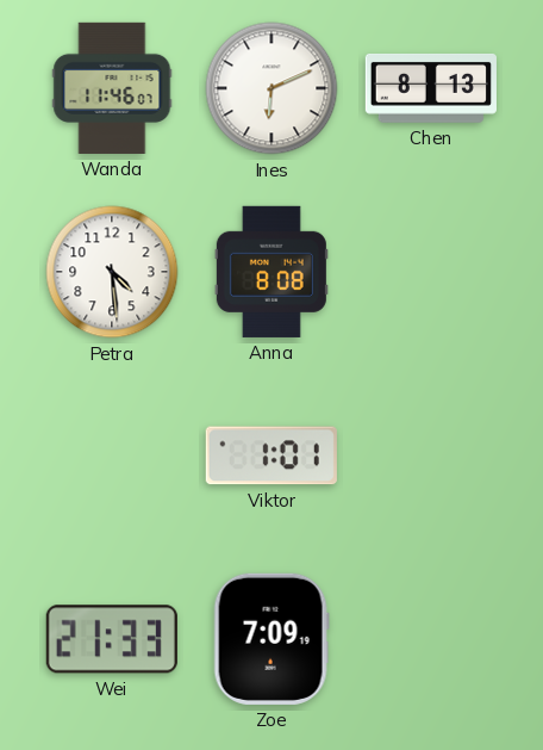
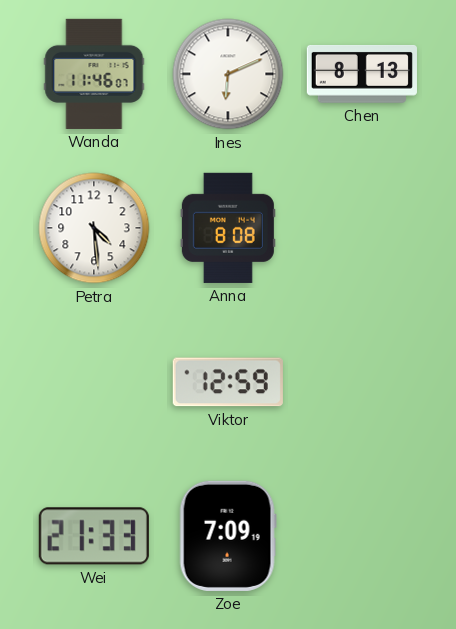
Viktor: 1:01 -> 12:59
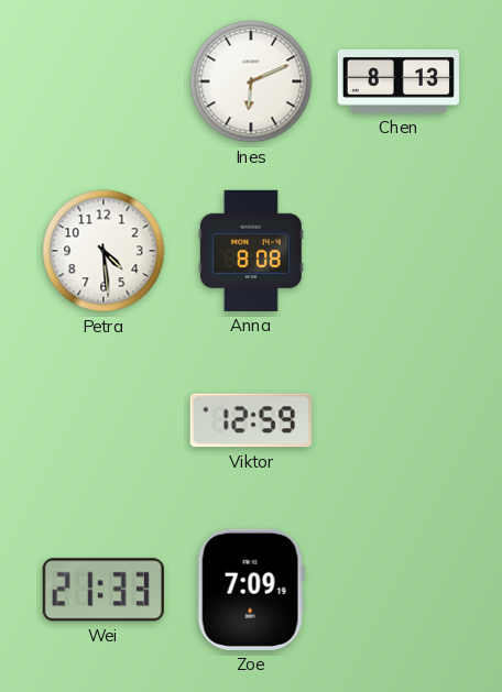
Wanda: 11:46 -> none
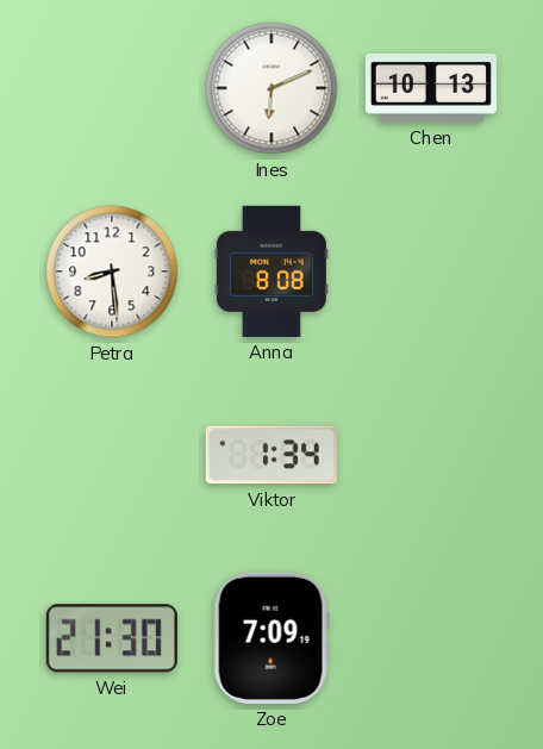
Chen: 8:13 -> 10:13
Petra: 4:29 -> 8:29
Viktor: 12:59 -> 1:34
Wei: 21:33 -> 21:30
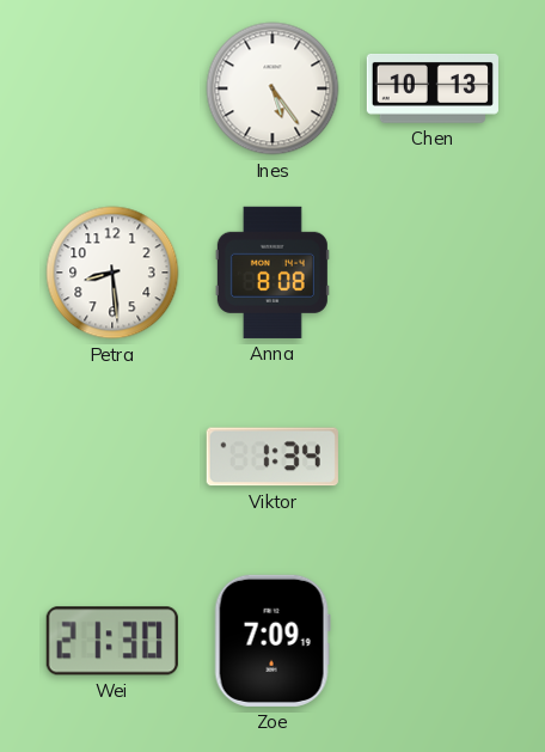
Ines: 6:11 -> 5:24
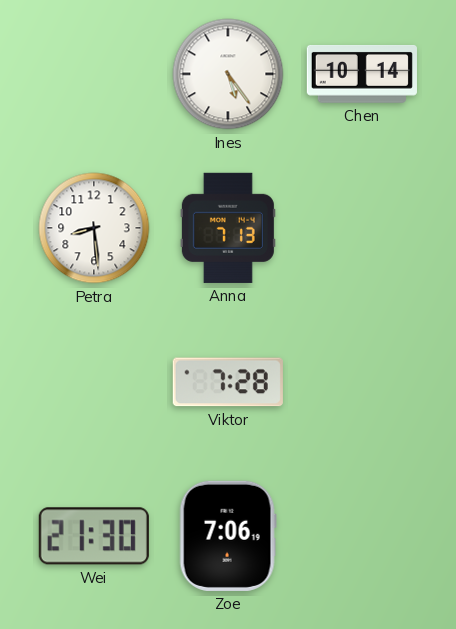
Chen: 10:13 -> 10:14
Anna: 8:08 -> 7:13
Viktor: 1:34 -> 7:28
Zoe: 7:09 -> 7:06
